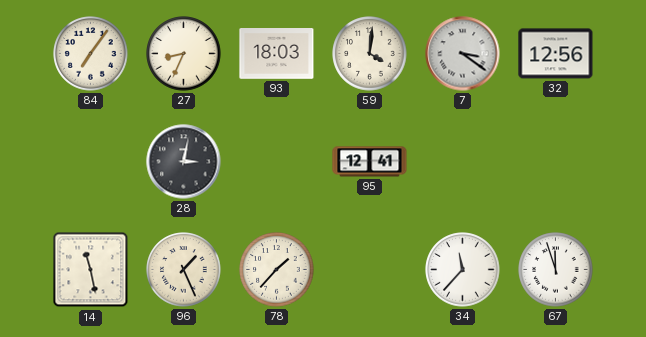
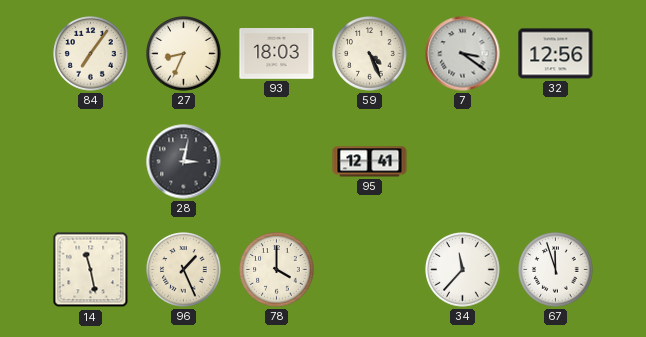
59: 4:01 -> 4:26
78: 1:37 -> 4:00
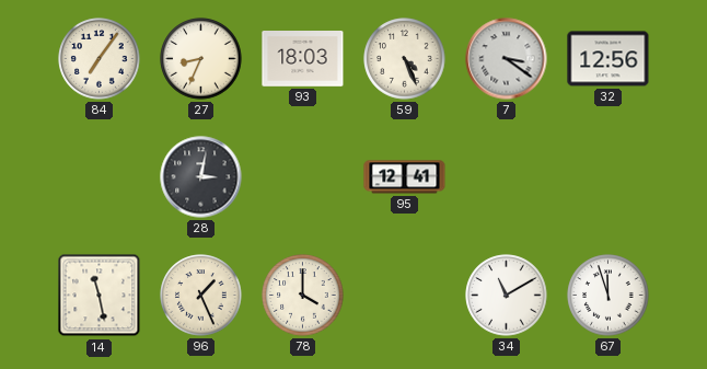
34: 11:37 -> 11:10
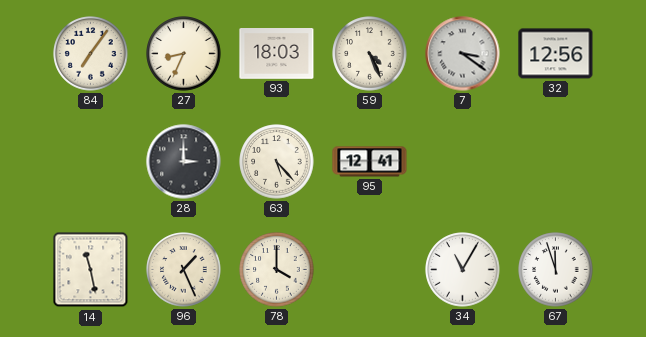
28: 3:02 -> 3:00
63: none -> 5:23
34: 11:10 -> 11:05
